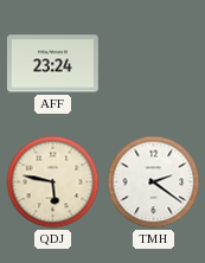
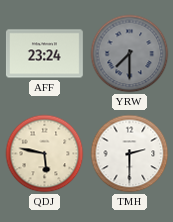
YRW: none -> 7:30
TMH: 2:21 -> 2:30
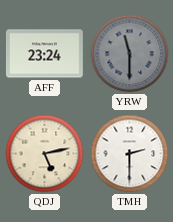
YRW: 7:30 -> 11:30
QDJ: 5:47 -> 5:13
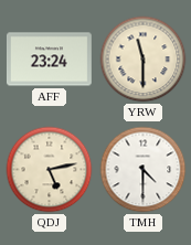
YRW dial: grey -> cream
TMH: 2:30 -> 4:30
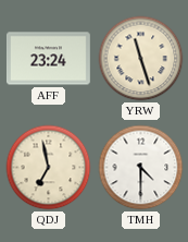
YRW: 11:30 -> 11:27
QDJ: 5:13 -> 6:58
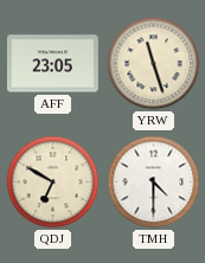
AFF: 23:24 -> 23:05
QDJ: 6:58 -> 6:50
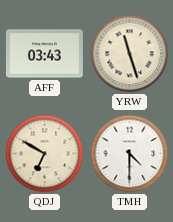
AFF: 23:05 -> 03:43
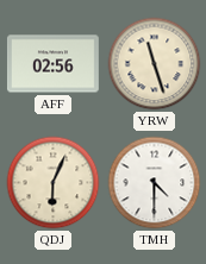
AFF: 03:43 -> 02:56
QDJ: 6:50 -> 6:04
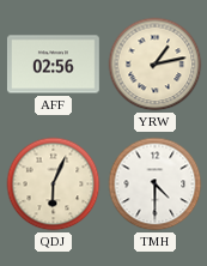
YRW: 11:27 -> 1:13
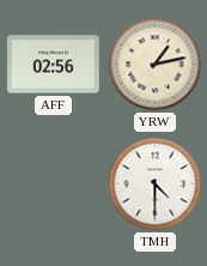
QDJ: 6:04 -> none
